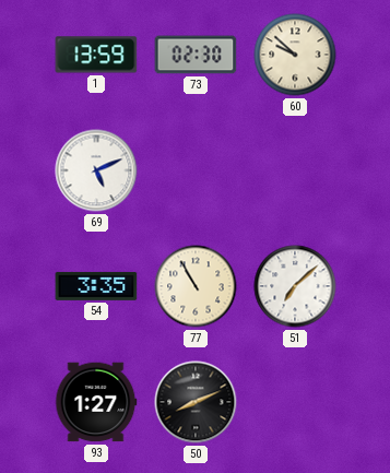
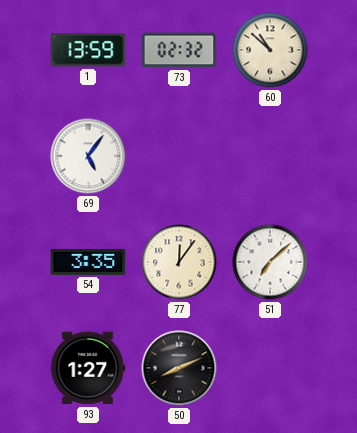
73: 02:30 -> 02:32
60: 9:52 -> 10:52
69: 5:11 -> 5:06
77: 10:55 -> 12:06
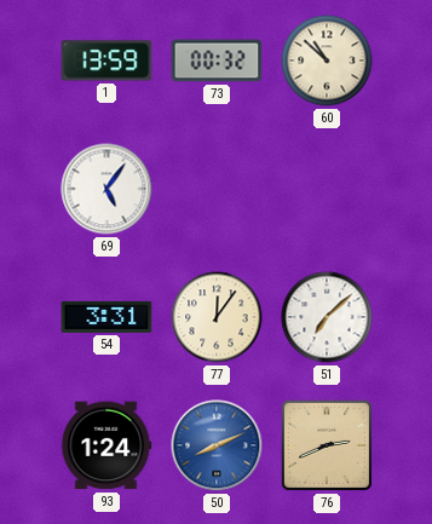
73: 02:32 -> 00:32
54: 3:35 -> 3:31
93: 1:27 -> 1:24
50 dial: black -> blue
76: none -> 2:41
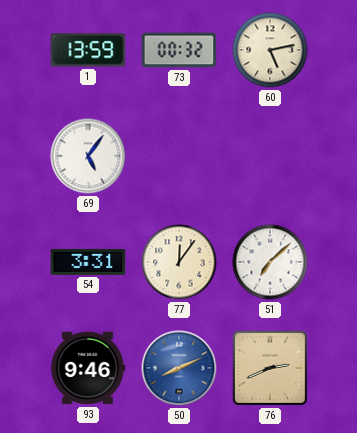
60: 10:52 -> 5:13
93: 1:24 -> 9:46
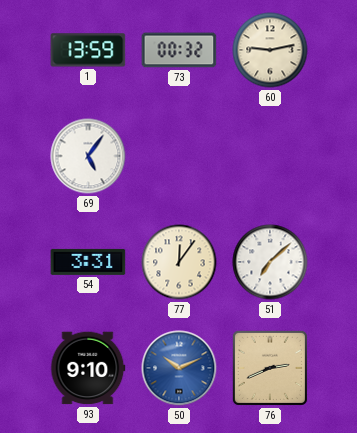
60: 5:13 -> 9:13
93: 9:46 -> 9:10
50: 8:11 -> 10:11
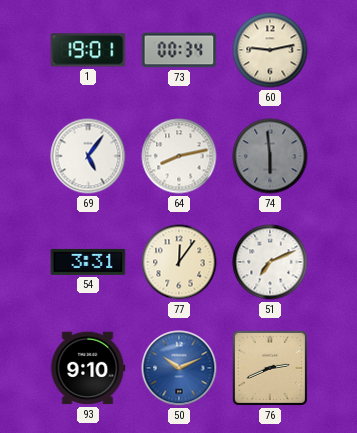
1: 13:59 -> 19:01
73: 00:32 -> 00:34
64: none -> 8:13
74: none -> 5:59
51: 7:08 -> 7:11
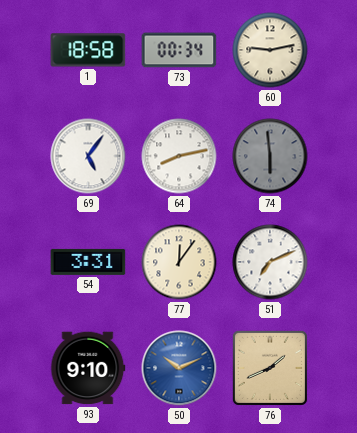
1: 19:01 -> 18:58
76: 2:41 -> 1:41
